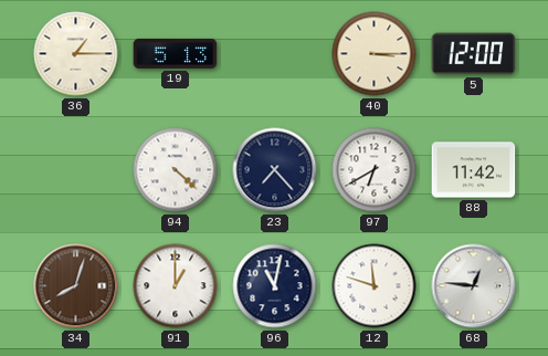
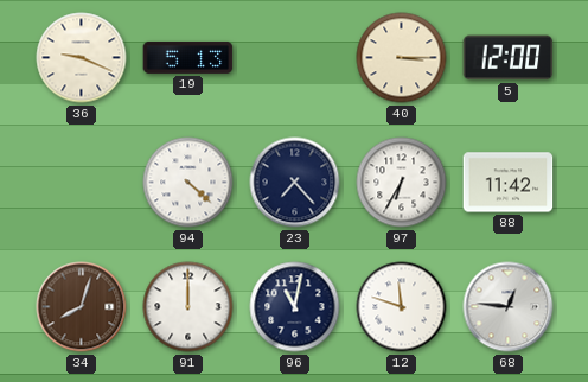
36: 1:15 -> 9:19
97: 6:40 -> 6:35
91: 1:00 -> 12:00
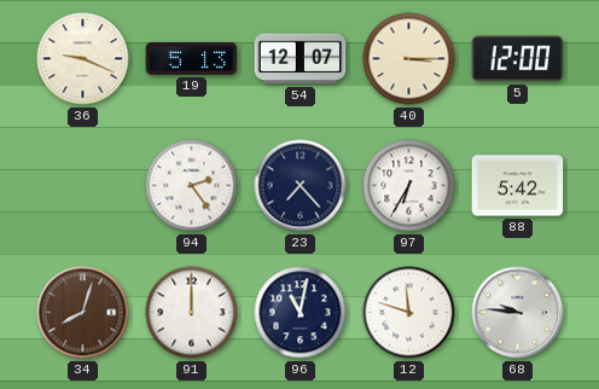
54: none -> 12:07
94: 4:22 -> 2:24
88: 11:42 -> 5:42
68: 12:46 -> 9:46
